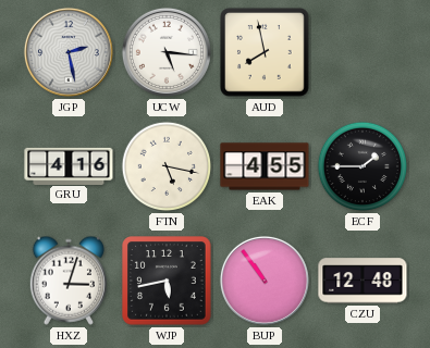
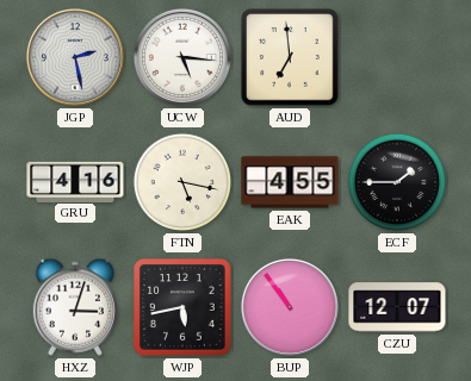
AUD: 7:58 -> 6:59
CZU: 12:48 -> 12:07
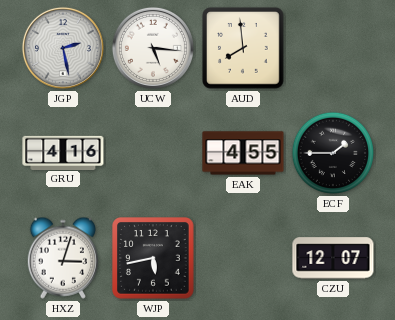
AUD: 6:59 -> 7:59
FTN: 5:17 -> none
BUP: 10:54 -> none
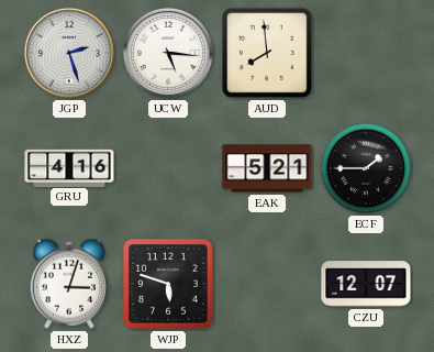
JGP: 2:28 -> 2:27
EAK: 4:55 -> 5:21
WJP: 5:43 -> 5:48
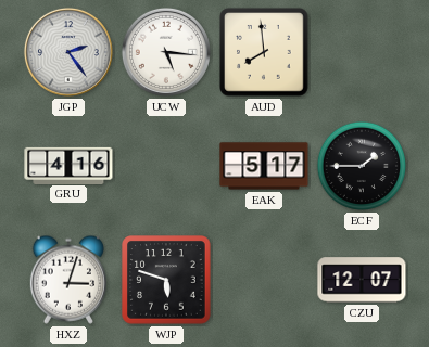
JGP: 2:27 -> 2:24
EAK: 5:21 -> 5:17
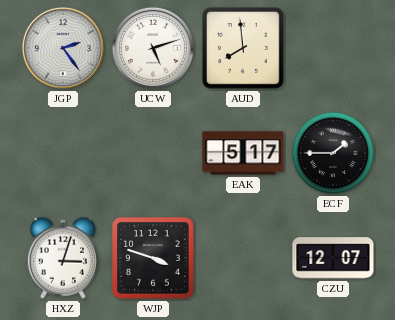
UCW: 5:16 -> 5:12
GRU: 4:16 -> none
WJP: 5:48 -> 3:48
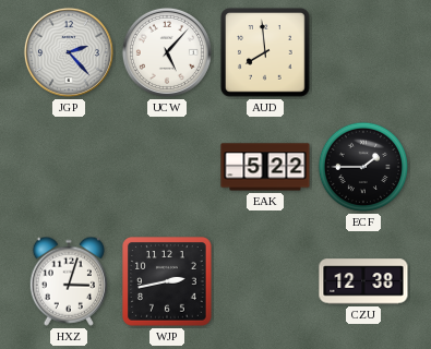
JGP: 2:24 -> 2:23
UCW: 5:12 -> 5:07
EAK: 5:17 -> 5:22
WJP: 3:48 -> 2:43
CZU: 12:07 -> 12:38
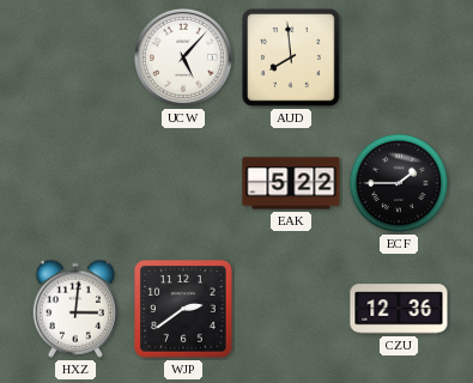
JGP: 2:23 -> none
HXZ: 3:03 -> 3:01
WJP: 2:43 -> 2:39
CZU: 12:38 -> 12:36
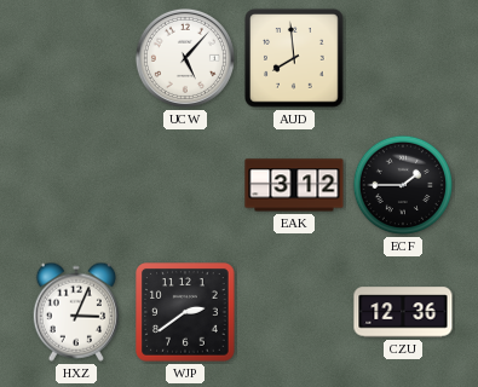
EAK: 5:22 -> 3:12
HXZ: 3:01 -> 3:04
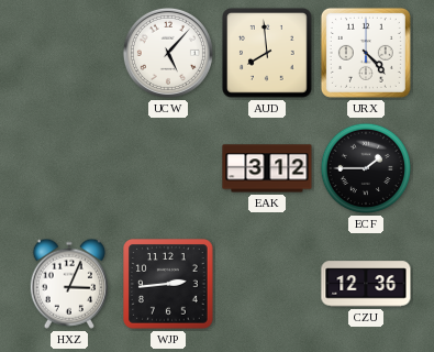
URX: none -> 4:23
WJP: 2:39 -> 2:44
